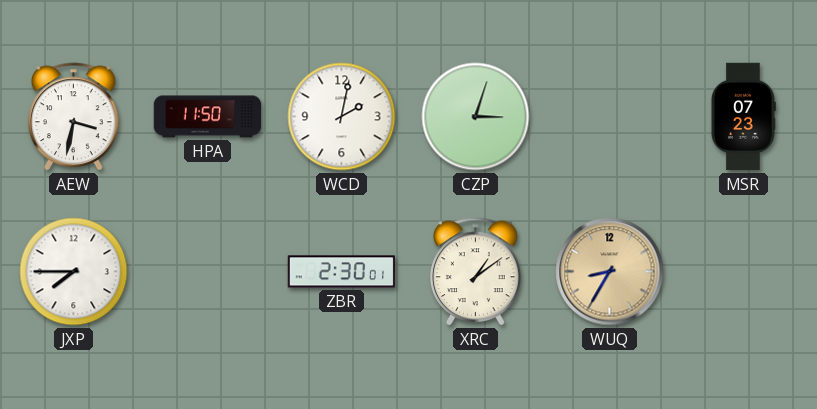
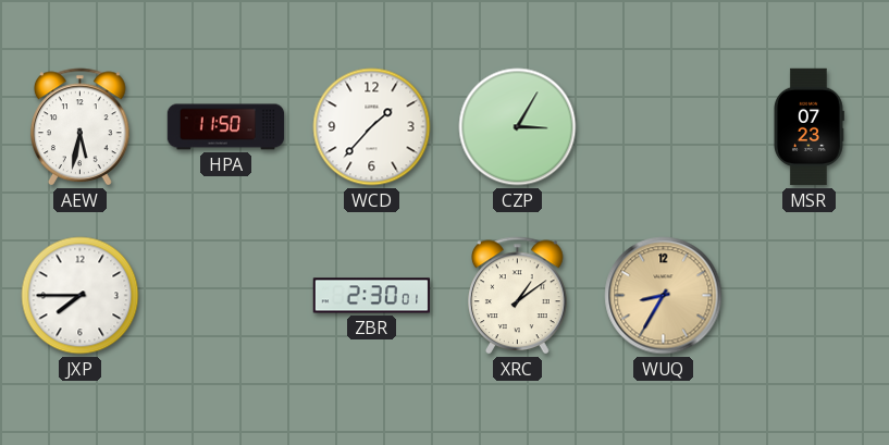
AEW: 3:32 -> 5:32
WCD: 2:02 -> 1:37
CZP: 3:03 -> 3:05
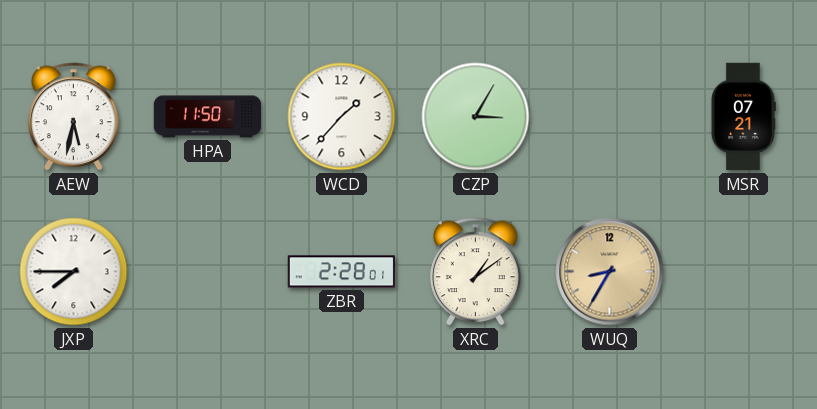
MSR: 07:23 -> 07:21
ZBR: 2:30 -> 2:28
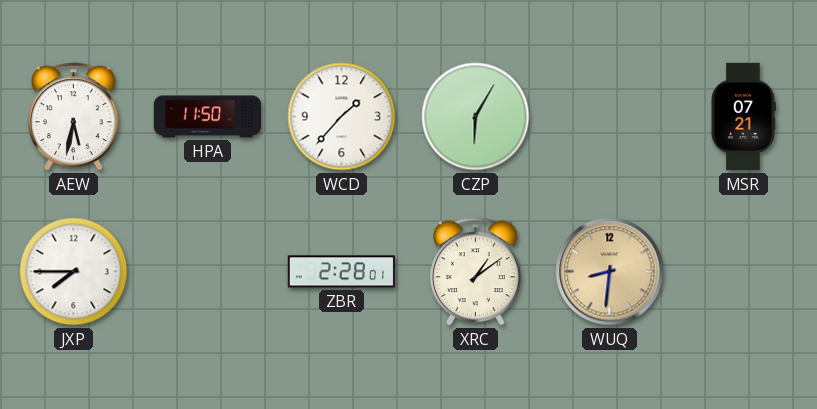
CZP: 3:05 -> 6:05
WUQ: 8:35 -> 8:31
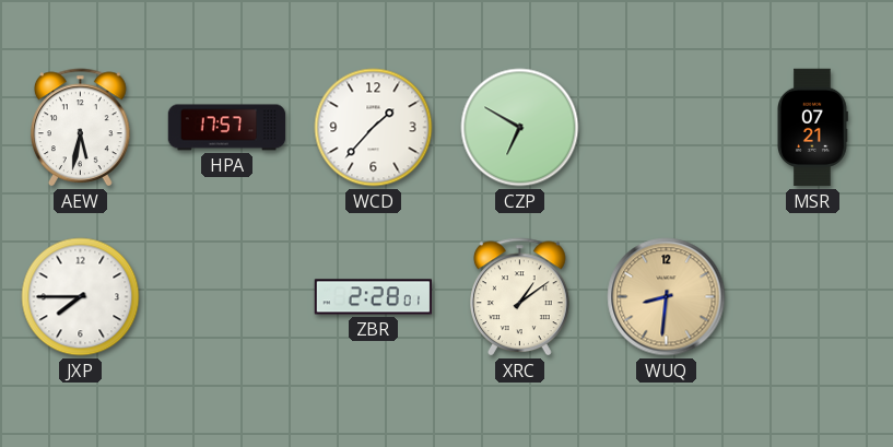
HPA: 11:50 -> 17:57
CZP: 6:05 -> 6:50
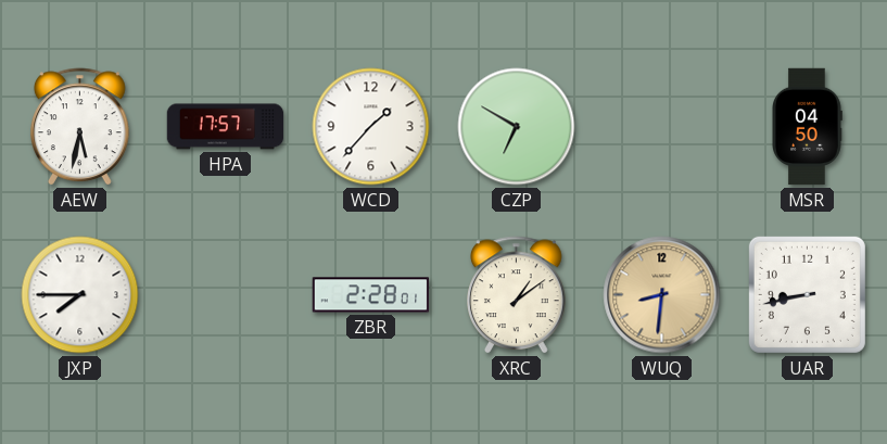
MSR: 07:21 -> 04:50
UAR: none -> 8:43
